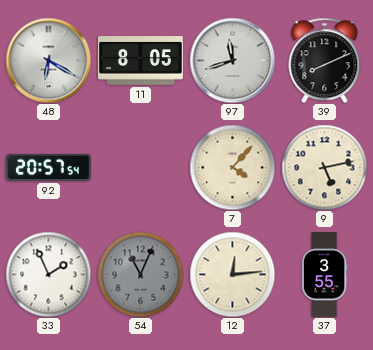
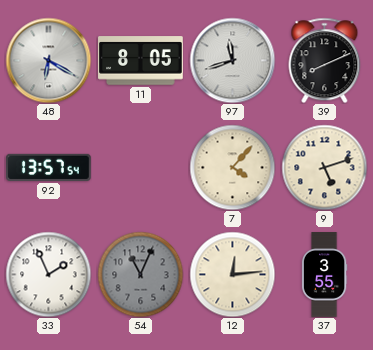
92: 20:57 -> 13:57
9: 5:13 -> 5:12
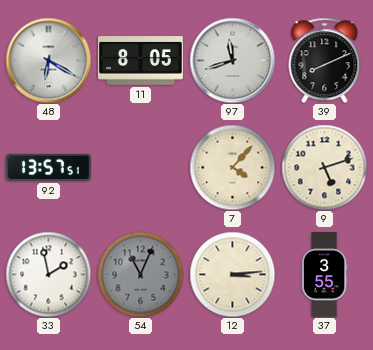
92: 13:57:54 -> 13:57:51
33: 1:56 -> 1:58
12: 12:14 -> 3:14
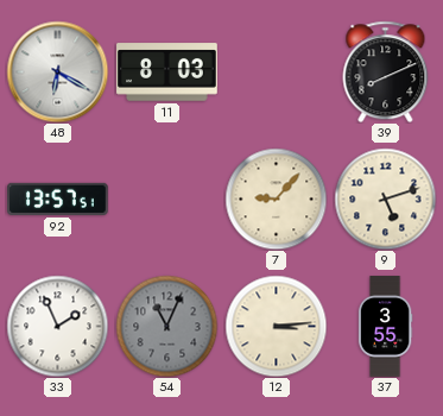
11: 8:05 -> 8:03
97: 11:42 -> none
7: 4:07 -> 9:07
33: 1:58 -> 1:56
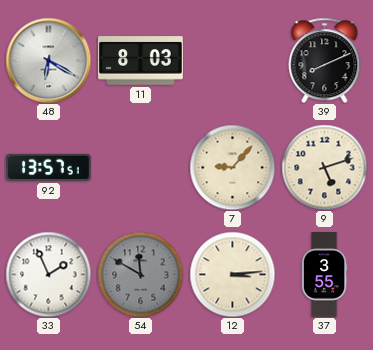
54: 11:04 -> 11:50
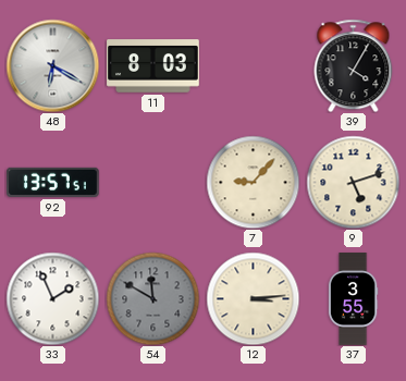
39: 8:11 -> 4:05
